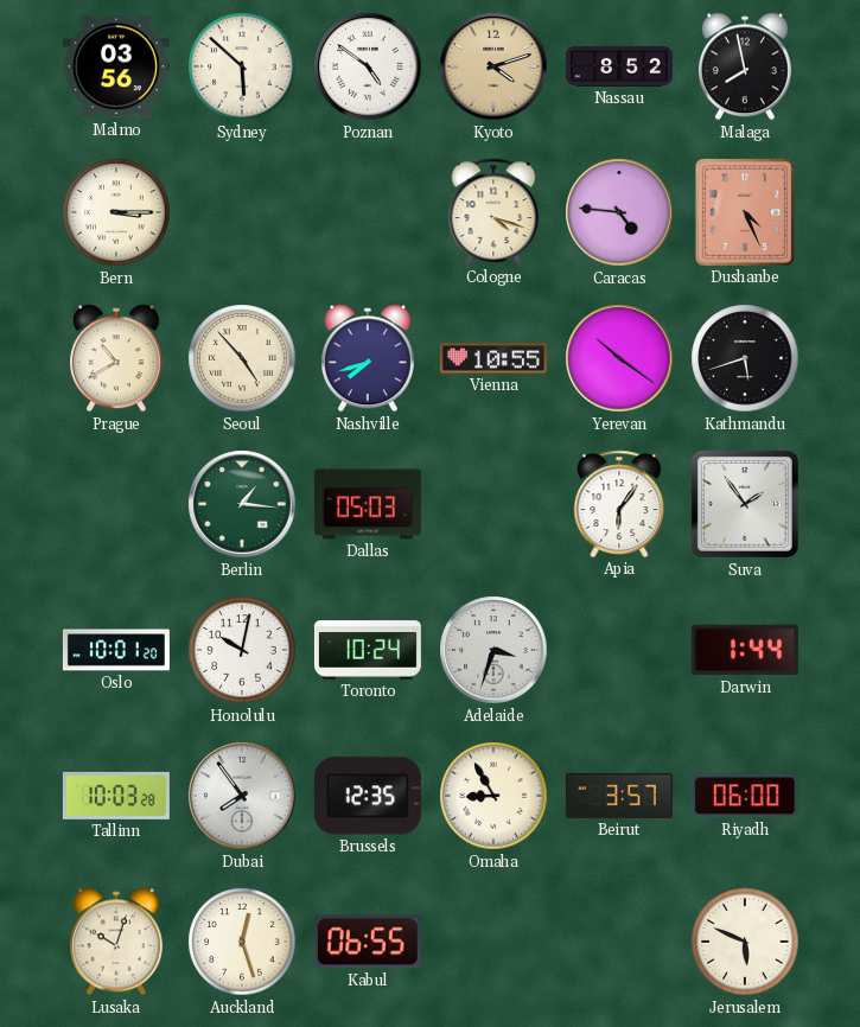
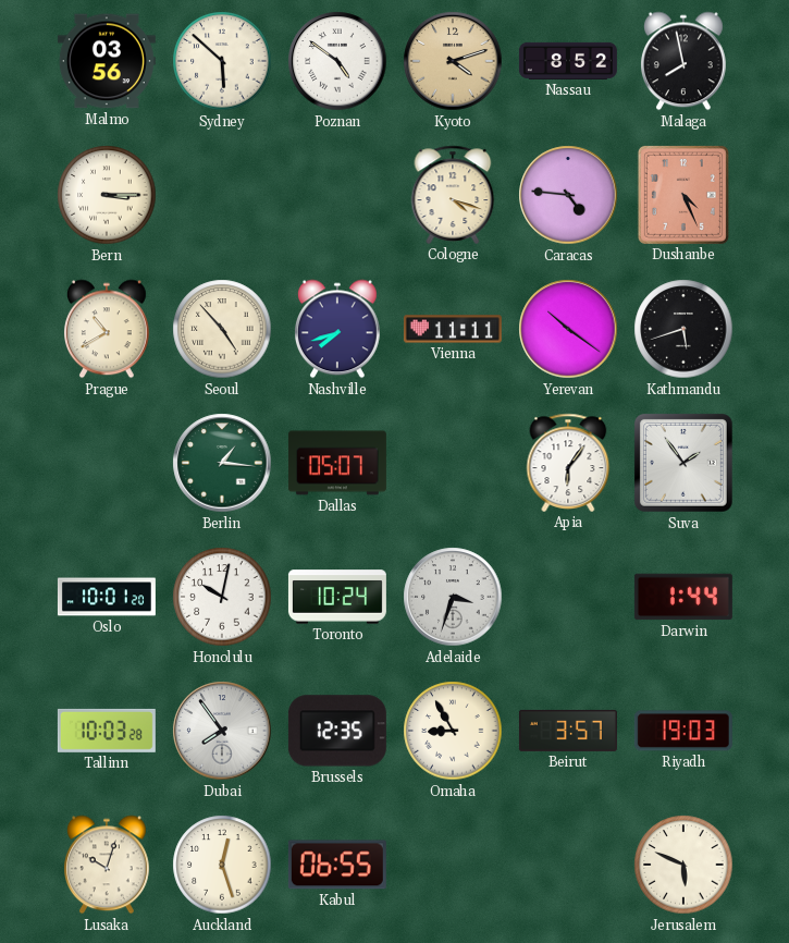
Vienna: 10:55 -> 11:11
Dallas: 05:03 -> 05:07
Riyadh: 06:00 -> 19:03
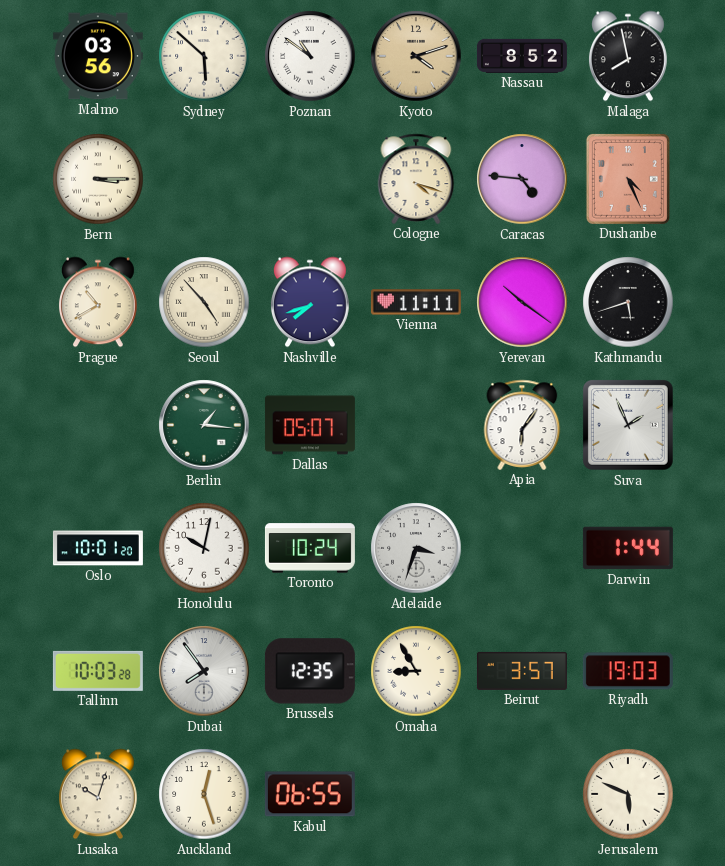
Poznan: 4:51 -> 10:51
Suva: 1:54 -> 1:56
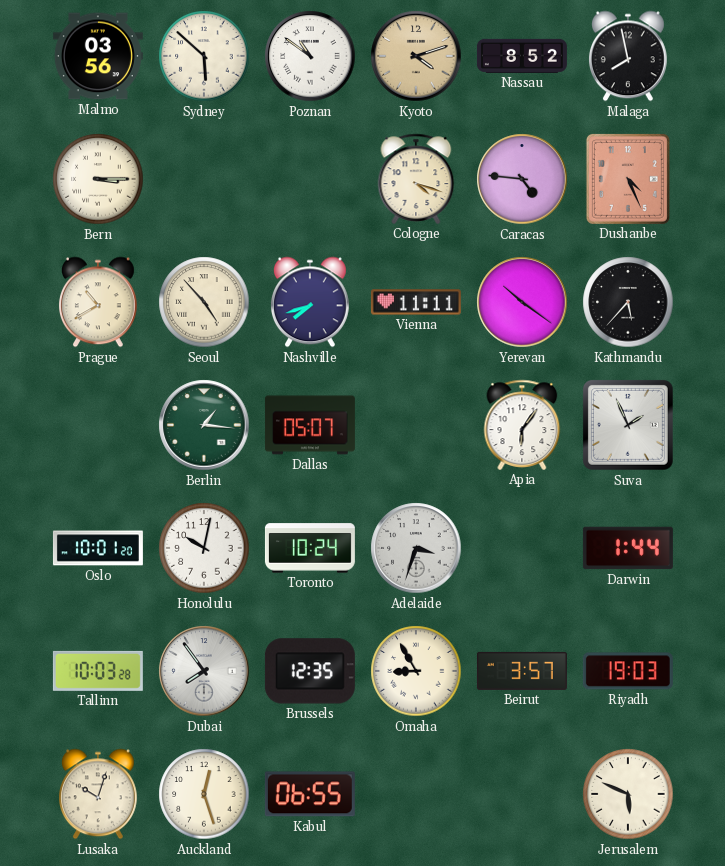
Kathmandu: 5:42 -> 5:37
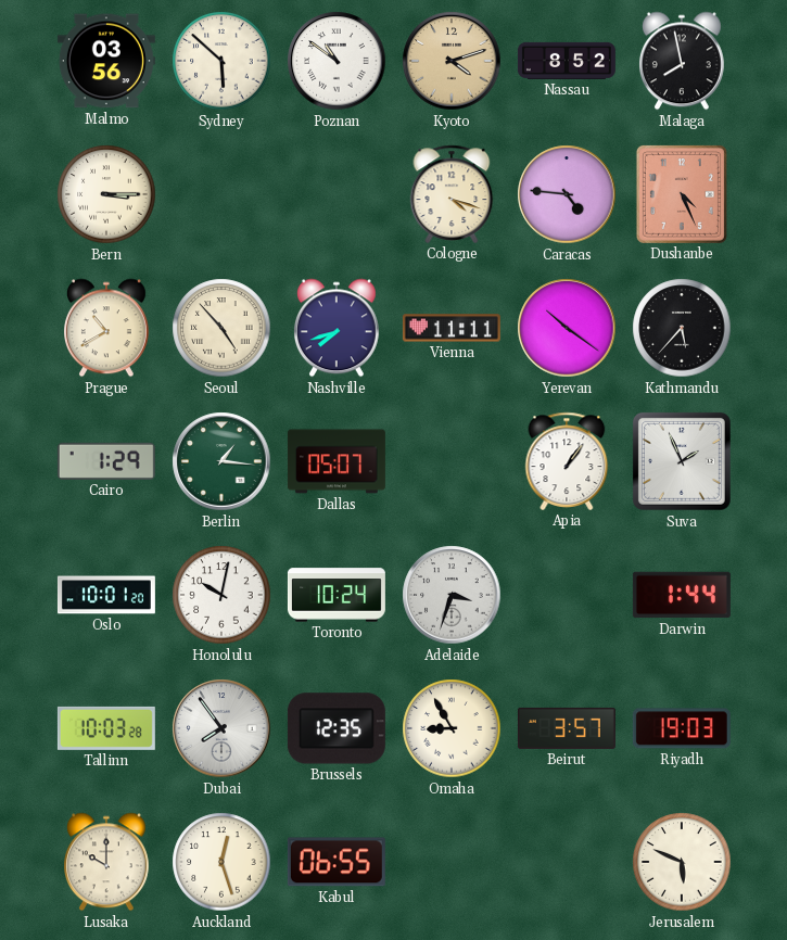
Cairo: none -> 1:29
Apia: 6:06 -> 1:06
Lusaka: 10:03 -> 10:00
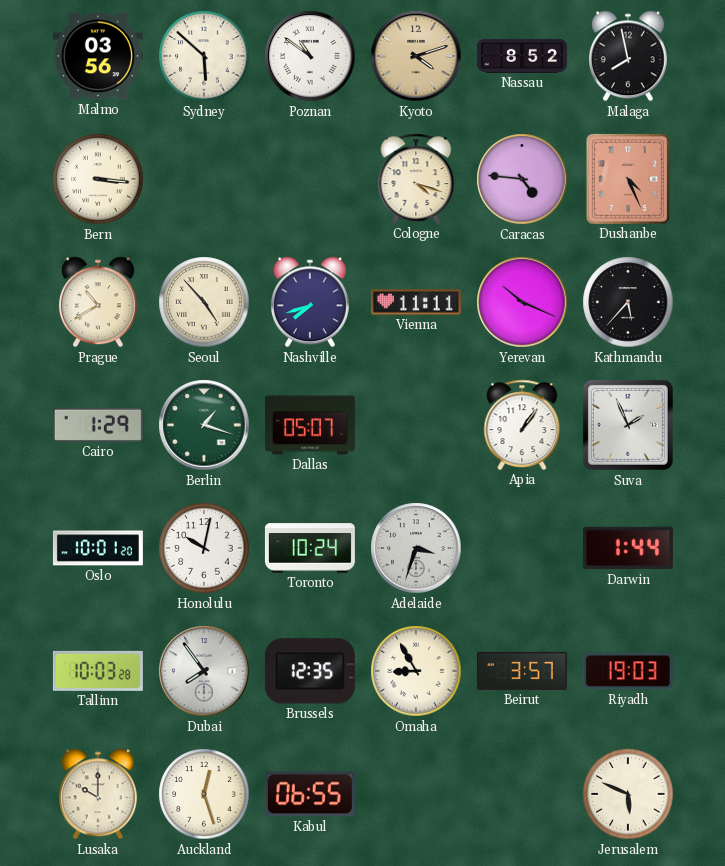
Bern: 3:15 -> 3:16
Yerevan: 10:21 -> 10:19
Berlin: 1:16 -> 1:18
